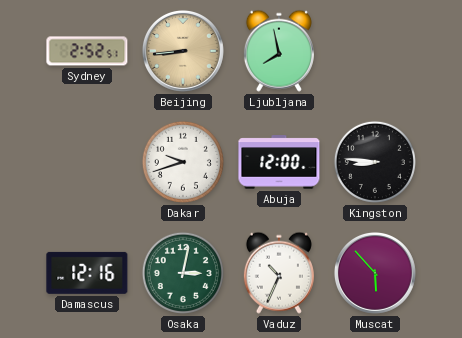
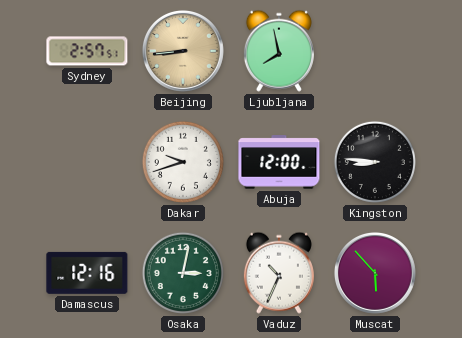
Sydney: 2:52 -> 2:57
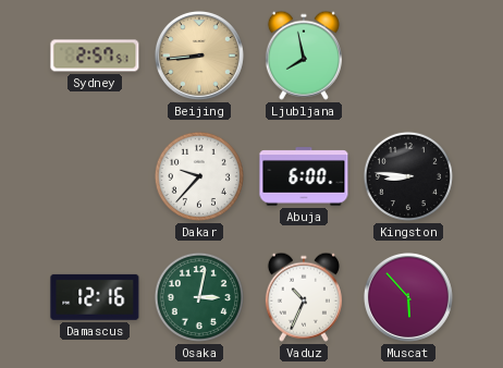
Dakar: 9:42 -> 9:37
Abuja: 12:00 -> 6:00
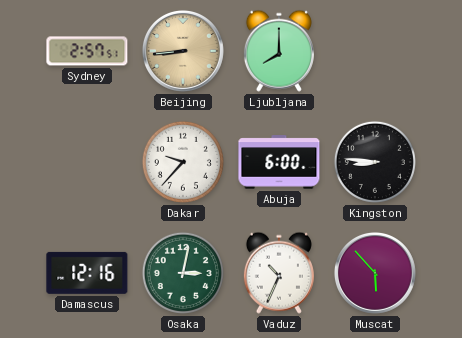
Ljubljana: 7:58 -> 8:00
